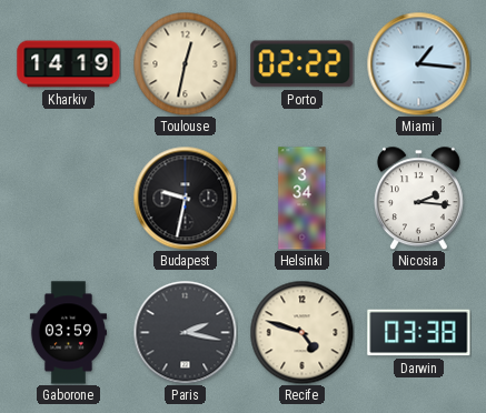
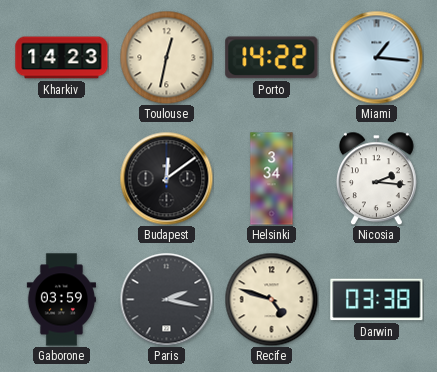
Kharkiv: 14:19 -> 14:23
Porto: 02:22 -> 14:22
Budapest: 9:32 -> 12:09
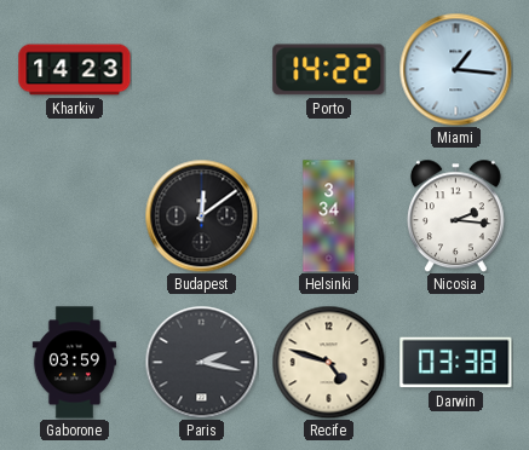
Toulouse: 12:32 -> none
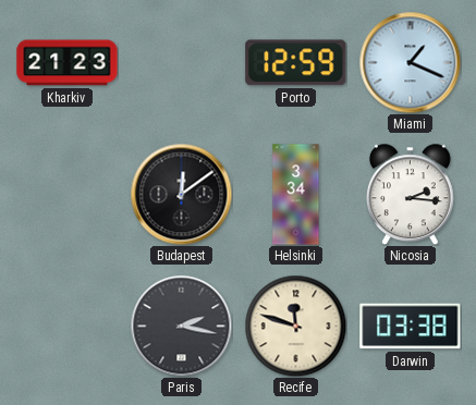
Kharkiv: 14:23 -> 21:23
Porto: 14:22 -> 12:59
Miami: 1:16 -> 1:19
Gaborone: 03:59 -> none
Recife: 4:48 -> 11:48
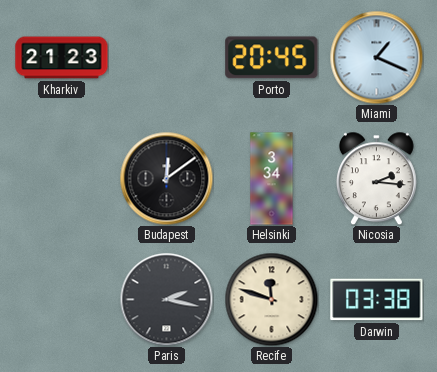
Porto: 12:59 -> 20:45
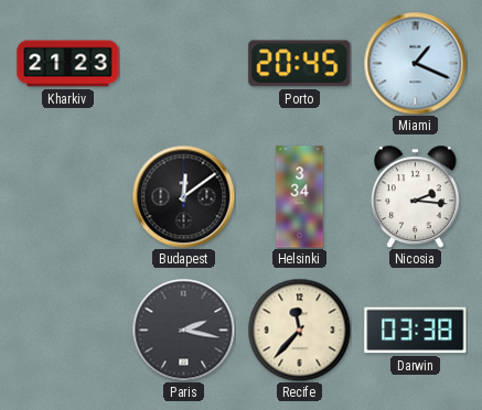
Recife: 11:48 -> 11:37
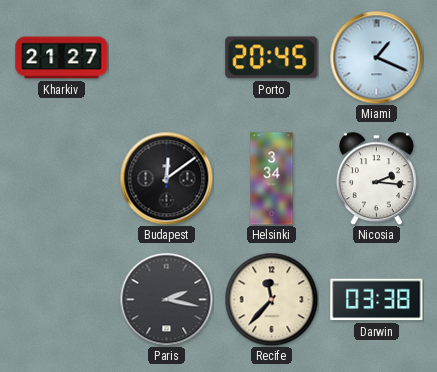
Kharkiv: 21:23 -> 21:27
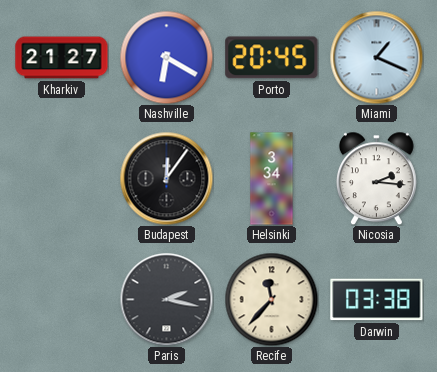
Nashville: none -> 6:20
Budapest: 12:09 -> 12:06
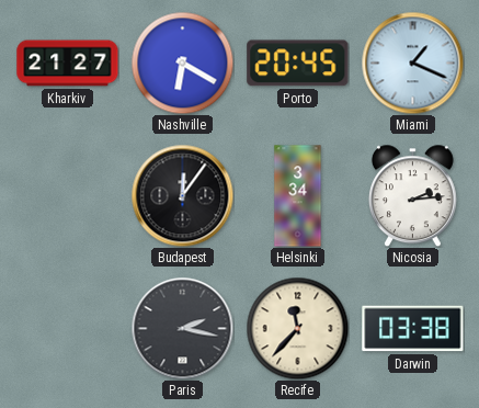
Nicosia: 2:16 -> 2:14
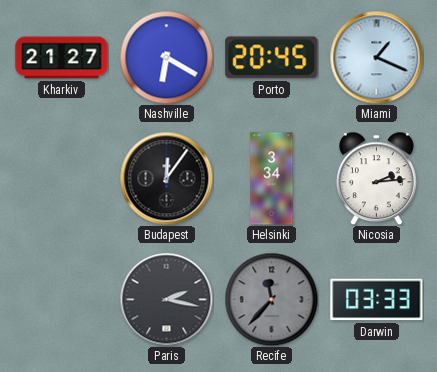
Recife dial: cream -> grey
Darwin: 03:38 -> 03:33
